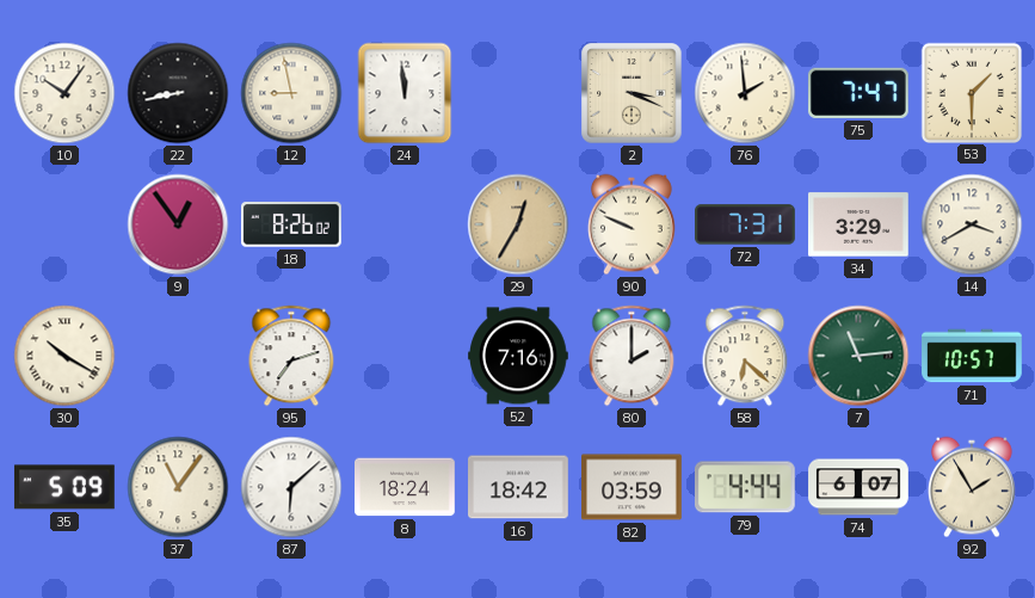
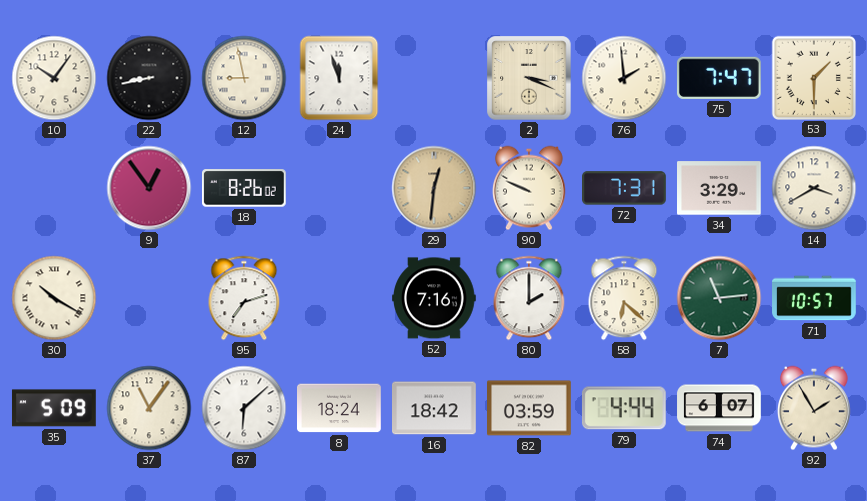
24: 11:59 -> 11:57
29: 12:35 -> 12:31
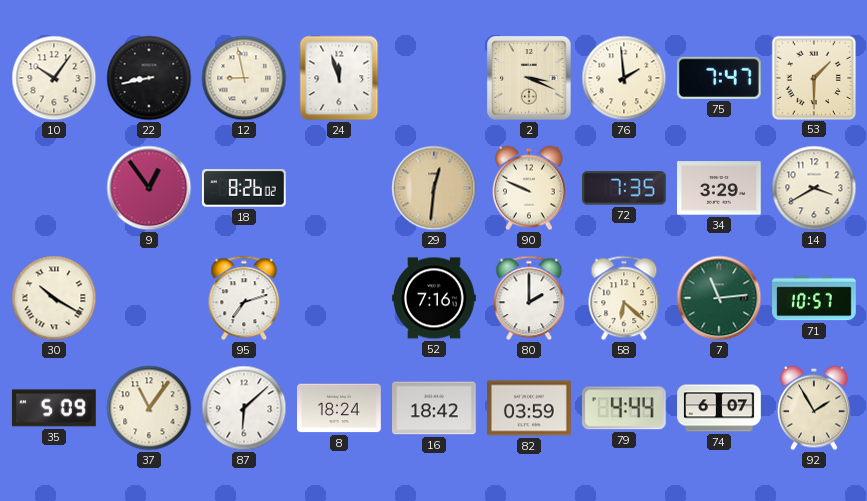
72: 7:31 -> 7:35
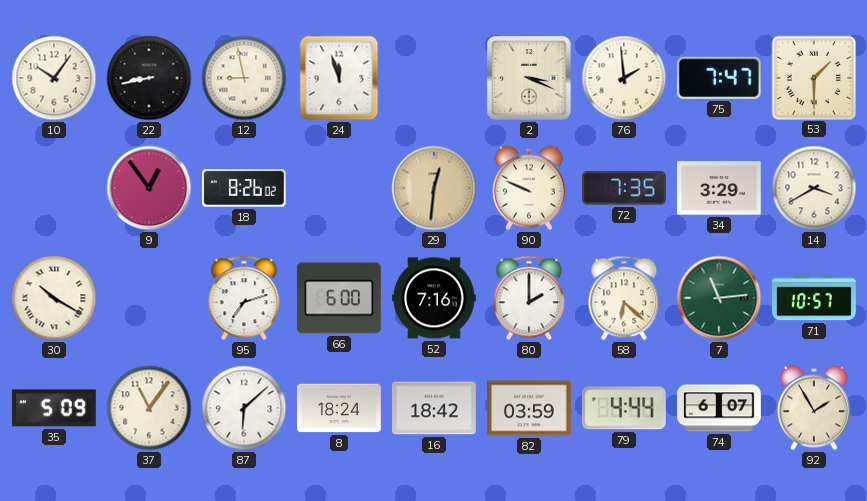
66: none -> 6:00
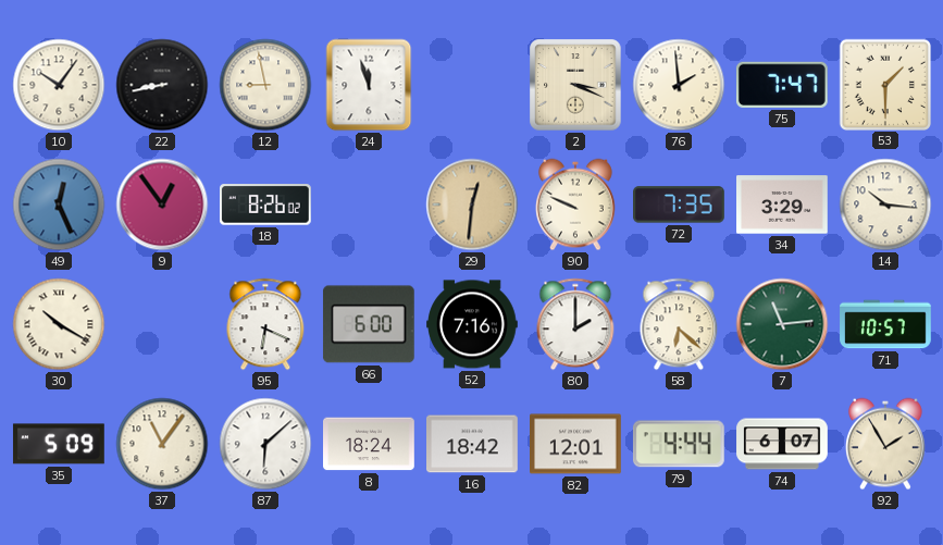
49: none -> 12:26
14: 3:40 -> 10:16
95: 7:12 -> 6:19
82: 03:59 -> 12:01
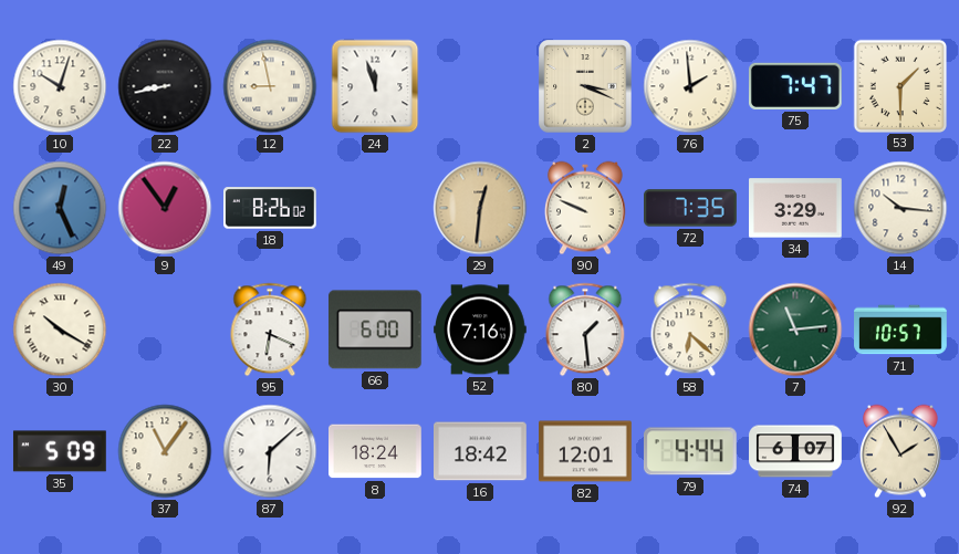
10: 10:06 -> 10:03
80: 2:00 -> 1:29
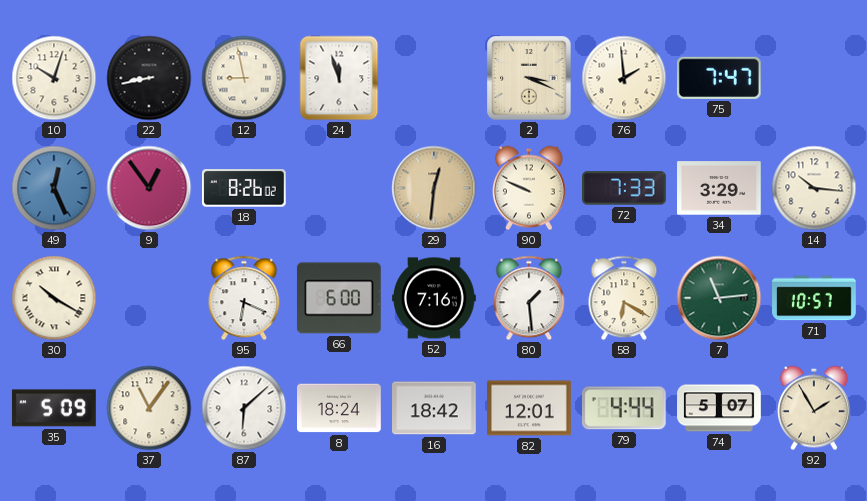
53: 1:30 -> none
72: 7:35 -> 7:33
58: 6:22 -> 6:20
74: 6:07 -> 5:07
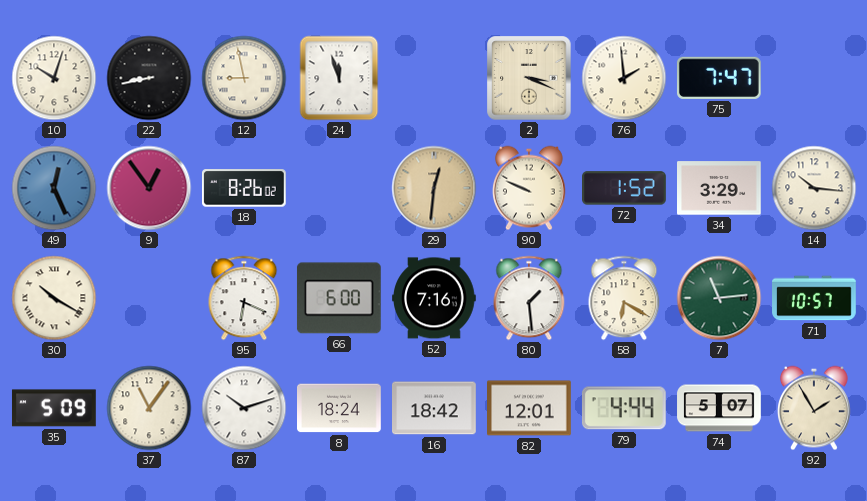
72: 7:33 -> 1:52
87: 6:08 -> 10:12
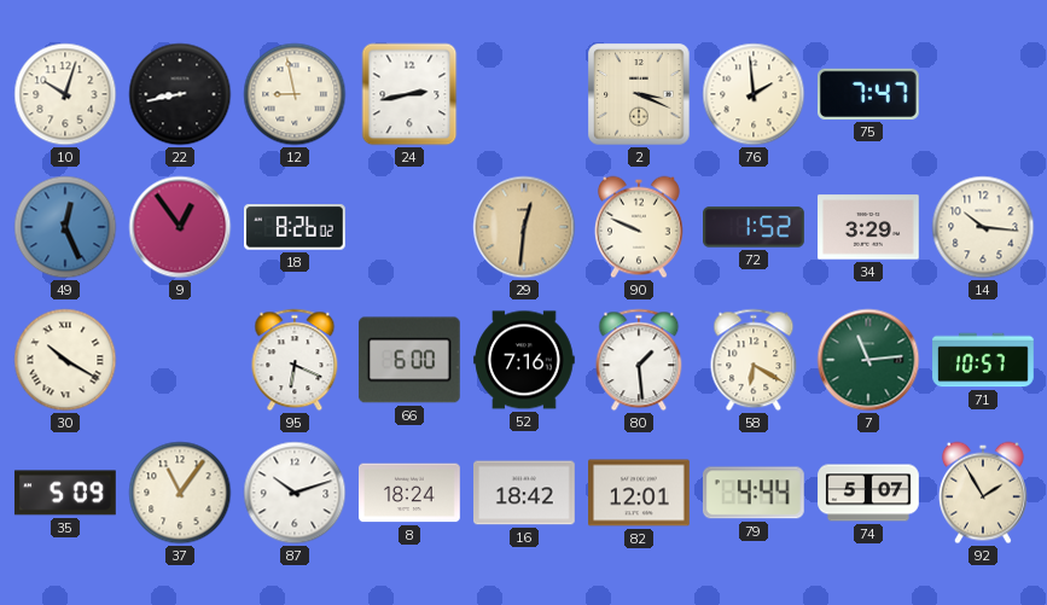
24: 11:57 -> 2:43
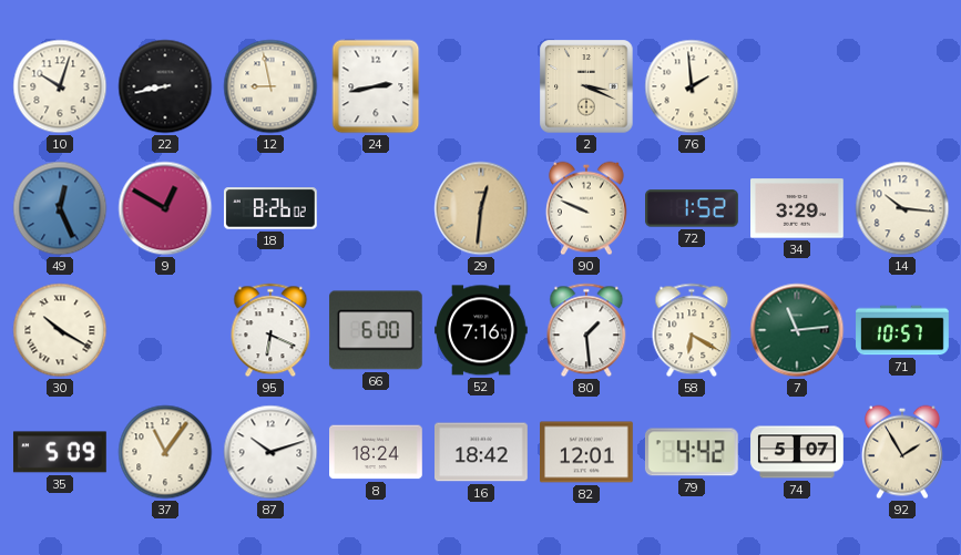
75: 7:47 -> none
9: 12:54 -> 12:50
79: 4:44 -> 4:42
